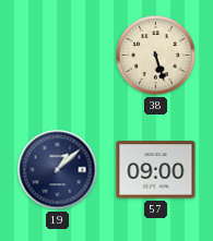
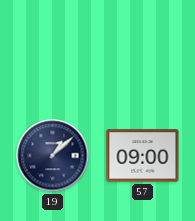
38: 5:27 -> none
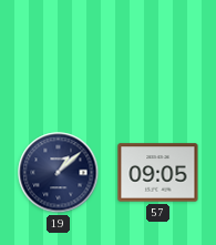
57: 09:00 -> 09:05
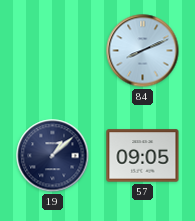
84: none -> 8:11
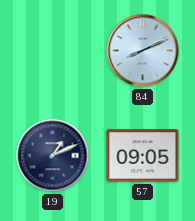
19: 1:08 -> 1:11
